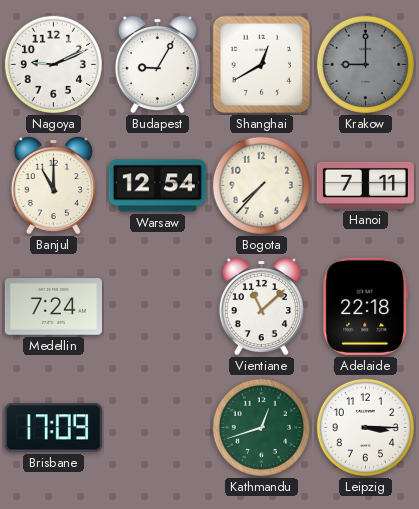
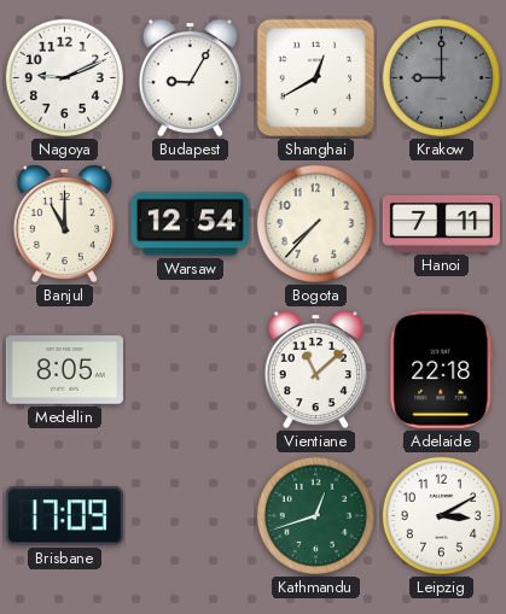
Medellin: 7:24 -> 8:05
Leipzig: 3:15 -> 3:10
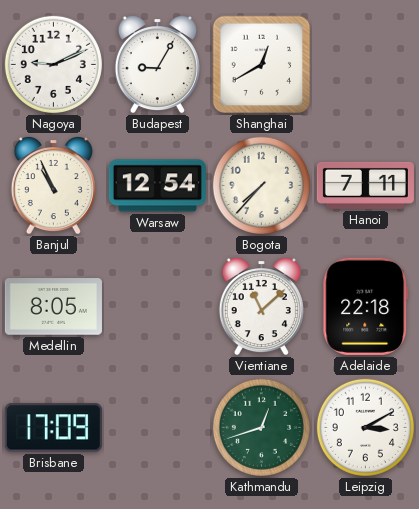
Krakow: 9:00 -> none
Banjul: 11:00 -> 10:56
